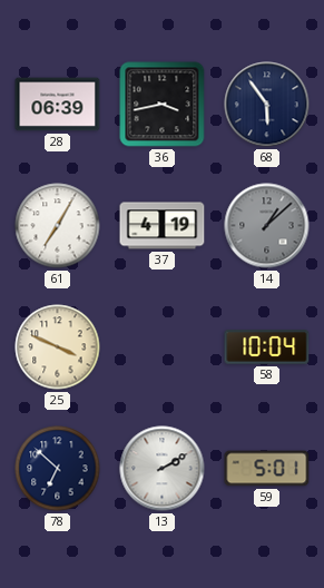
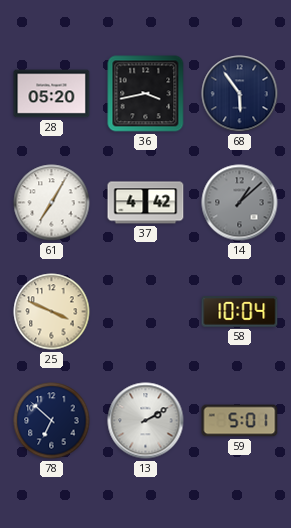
28: 06:39 -> 05:20
37: 4:19 -> 4:42
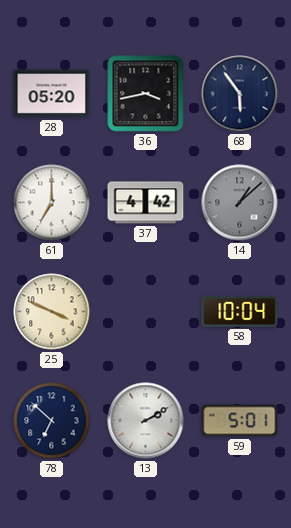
61: 7:05 -> 7:00
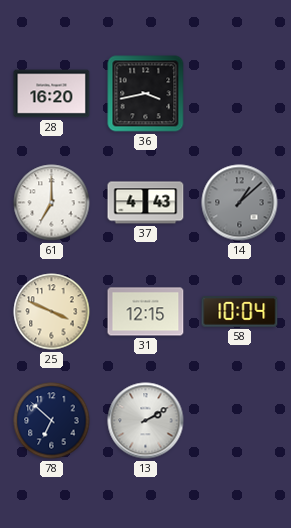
28: 05:20 -> 16:20
68: 5:54 -> none
37: 4:42 -> 4:43
31: none -> 12:15
59: 5:01 -> none
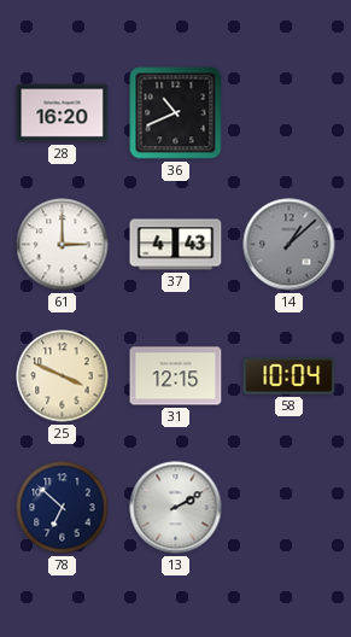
36: 3:43 -> 10:41
61: 7:00 -> 3:00
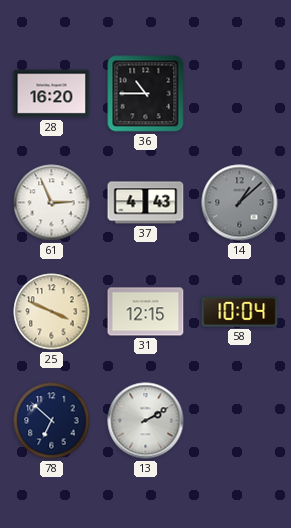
36: 10:41 -> 10:45
61: 3:00 -> 2:56
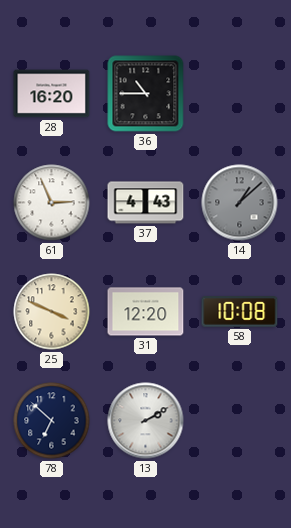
31: 12:15 -> 12:20
58: 10:04 -> 10:08
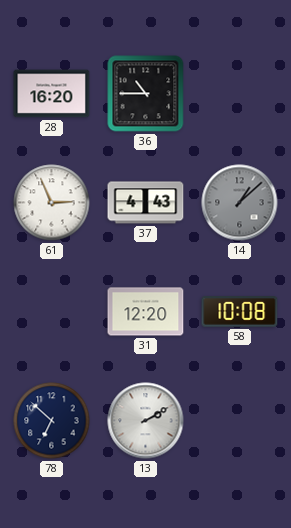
25: 3:49 -> none
